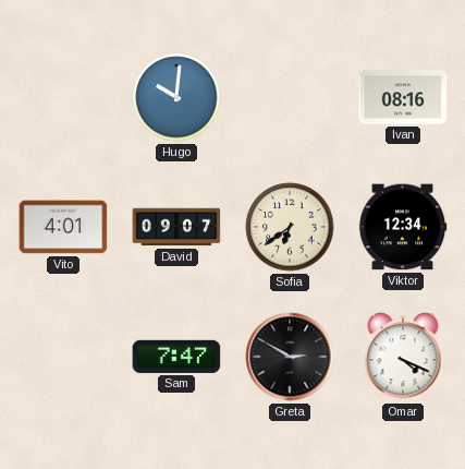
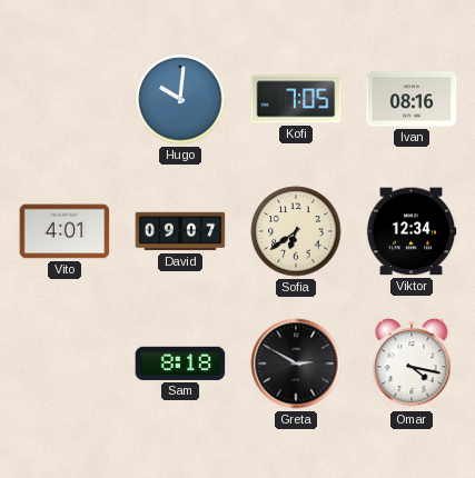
Kofi: none -> 7:05
Sam: 7:47 -> 8:18
Omar: 4:19 -> 4:17
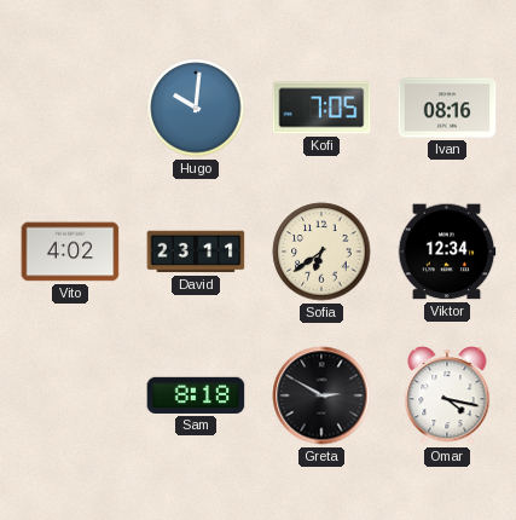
Vito: 4:01 -> 4:02
David: 09:07 -> 23:11
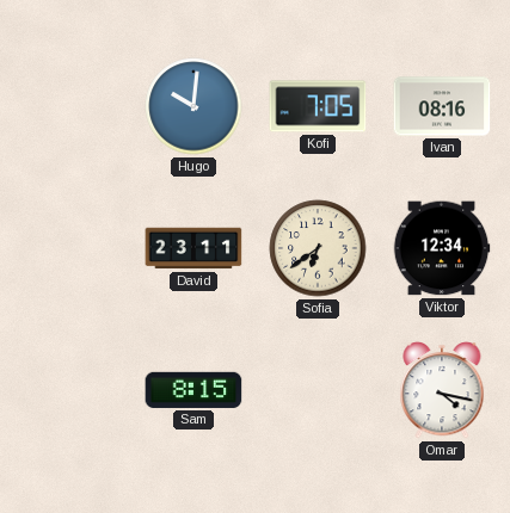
Vito: 4:02 -> none
Sam: 8:18 -> 8:15
Greta: 2:50 -> none
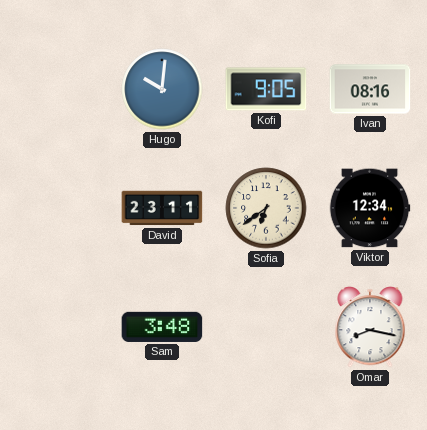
Kofi: 7:05 -> 9:05
Sam: 8:15 -> 3:48
Omar: 4:17 -> 8:17
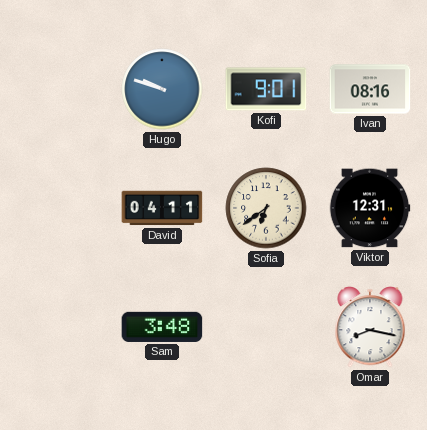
Hugo: 10:01 -> 9:48
Kofi: 9:05 -> 9:01
David: 23:11 -> 04:11
Viktor: 12:34 -> 12:31
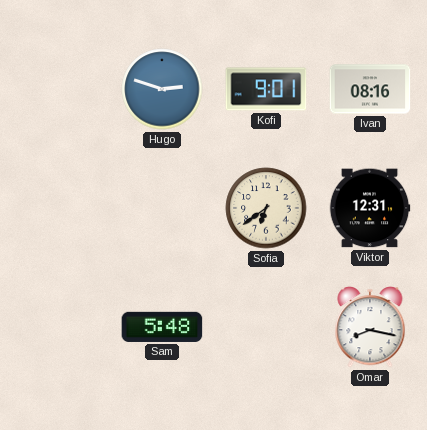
Hugo: 9:48 -> 2:48
David: 04:11 -> none
Sam: 3:48 -> 5:48
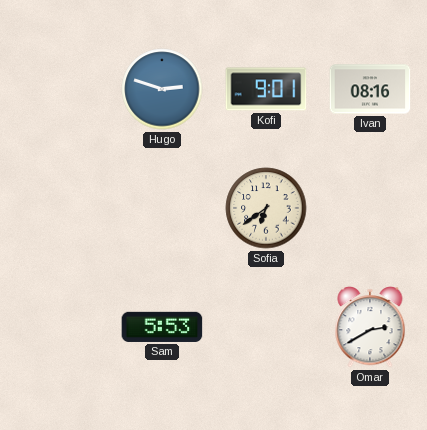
Viktor: 12:31 -> none
Sam: 5:48 -> 5:53
Omar: 8:17 -> 2:40
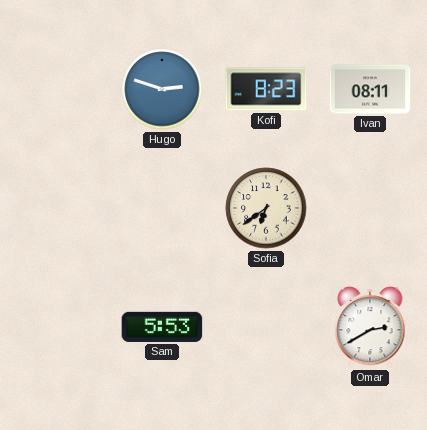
Kofi: 9:01 -> 8:23
Ivan: 08:16 -> 08:11
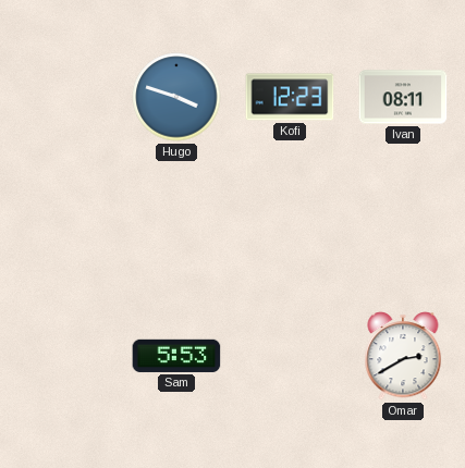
Hugo: 2:48 -> 3:48
Kofi: 8:23 -> 12:23
Sofia: 6:39 -> none
